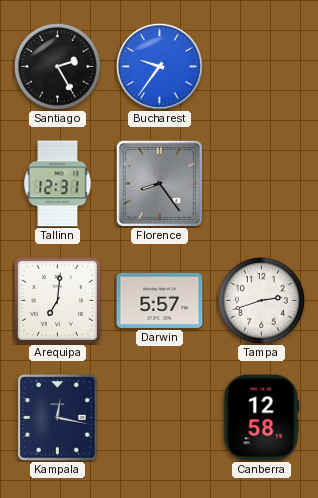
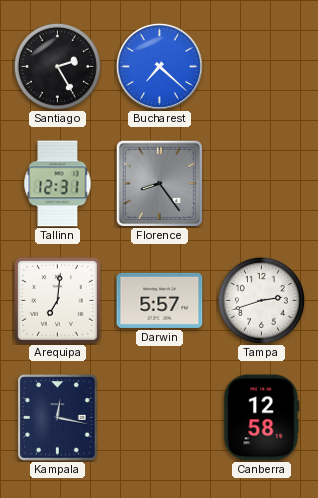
Bucharest: 9:36 -> 7:22
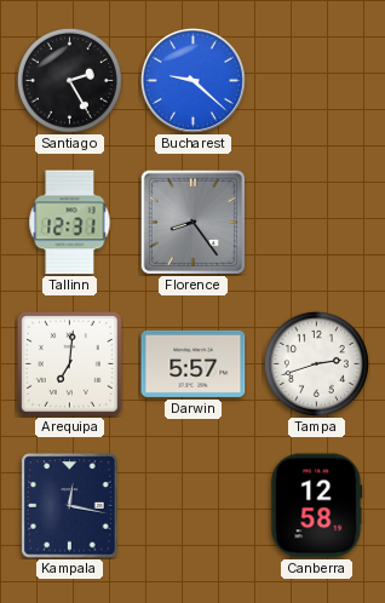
Bucharest: 7:22 -> 9:22
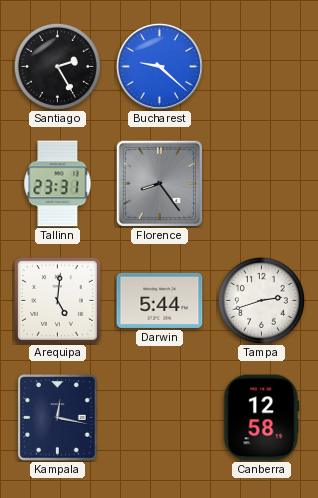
Tallinn: 12:31 -> 23:31
Arequipa: 7:01 -> 5:01
Darwin: 5:57 -> 5:44
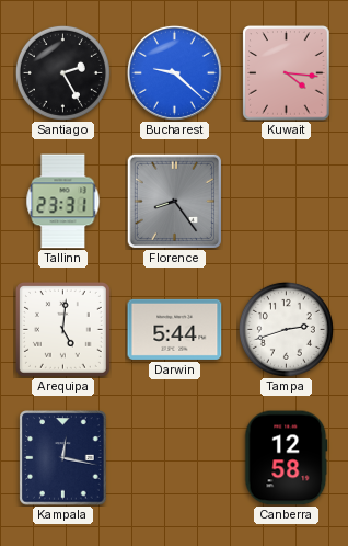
Kuwait: none -> 4:16
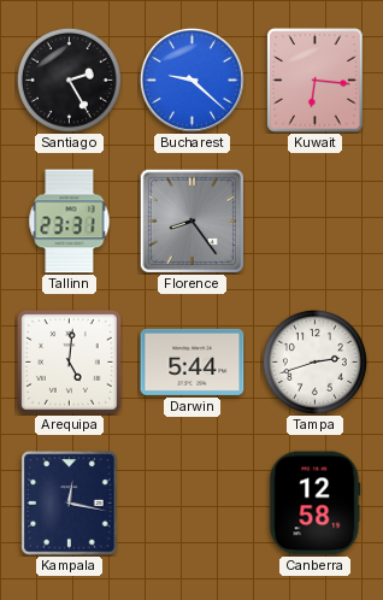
Kuwait: 4:16 -> 6:16
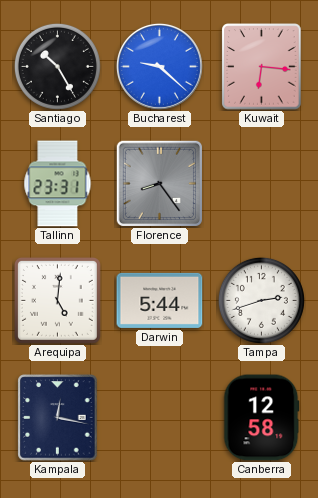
Santiago: 2:25 -> 10:25
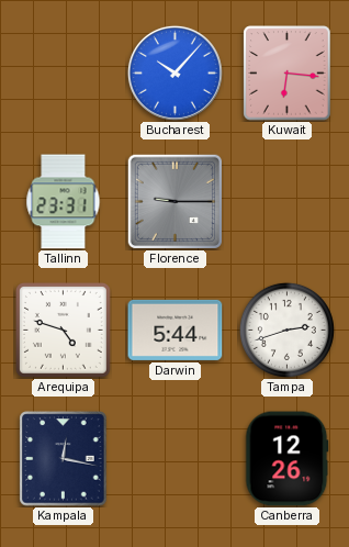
Santiago: 10:25 -> none
Bucharest: 9:22 -> 10:07
Florence: 8:24 -> 9:15
Arequipa: 5:01 -> 4:48
Canberra: 12:58 -> 12:26
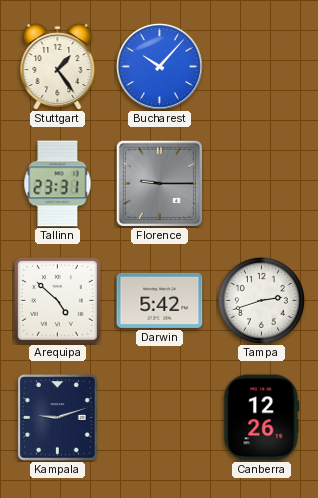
Stuttgart: none -> 1:24
Kuwait: 6:16 -> none
Arequipa: 4:48 -> 4:52
Darwin: 5:44 -> 5:42
Kampala: 12:17 -> 9:12
